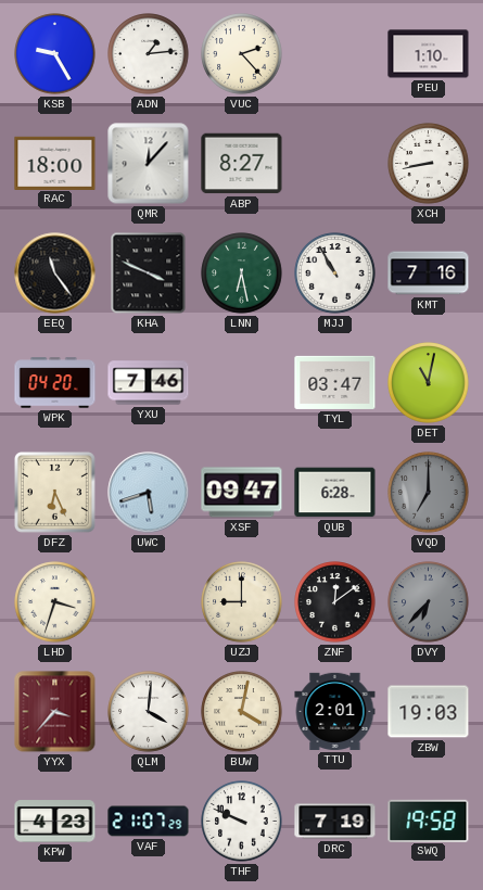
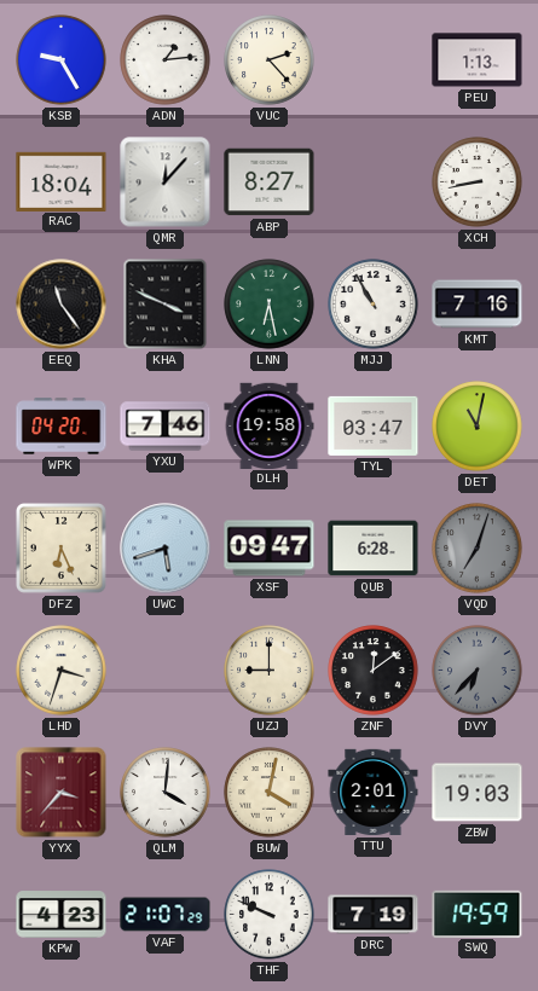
PEU: 1:10 -> 1:13
RAC: 18:00 -> 18:04
DLH: none -> 19:58
VQD: 7:00 -> 7:03
SWQ: 19:58 -> 19:59
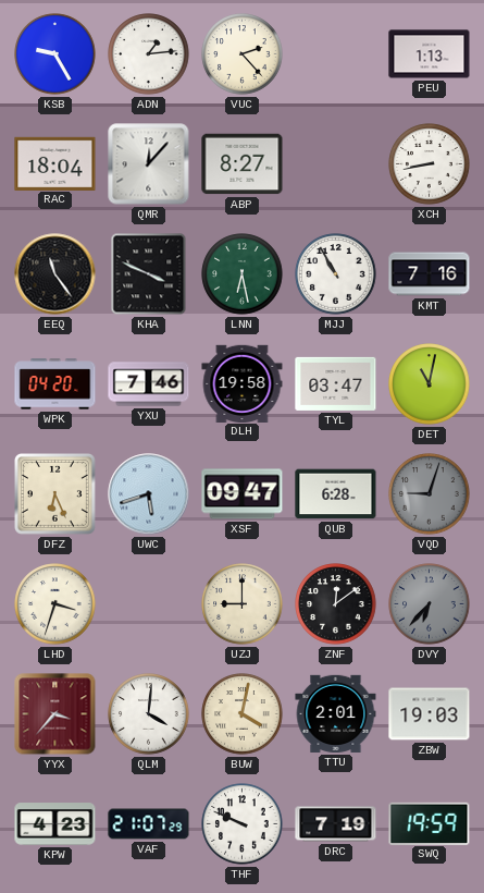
VQD: 7:03 -> 9:03
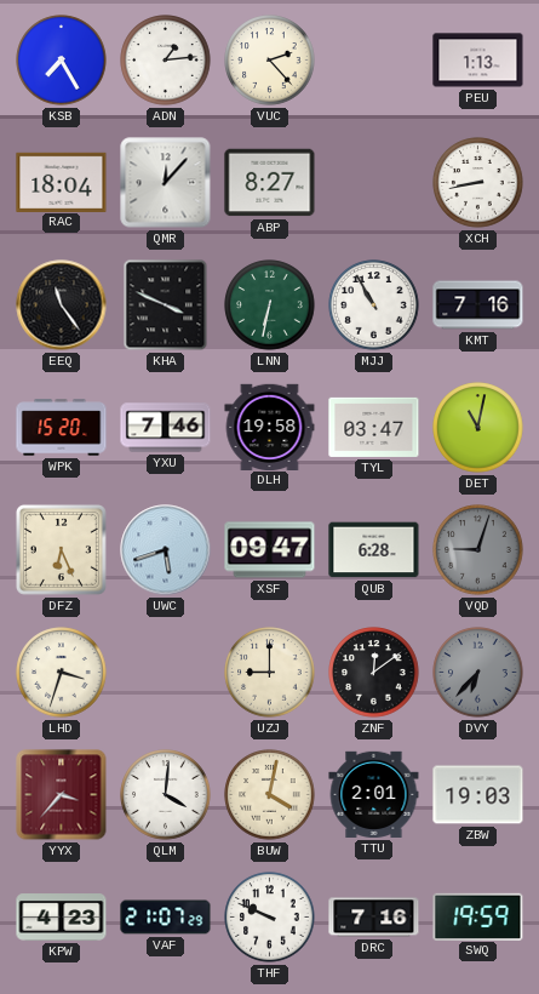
KSB: 9:25 -> 7:25
LNN: 6:28 -> 6:32
WPK: 04:20 -> 15:20
DRC: 7:19 -> 7:16
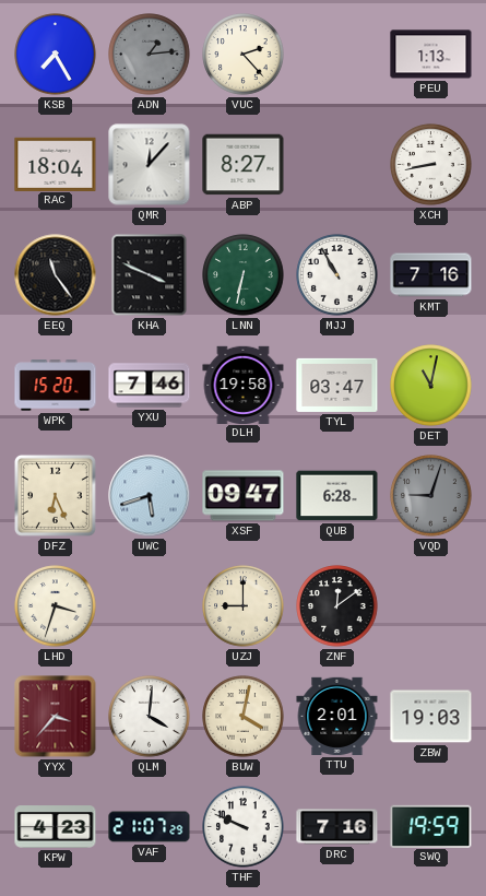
ADN dial: white -> grey
DVY: 6:37 -> none
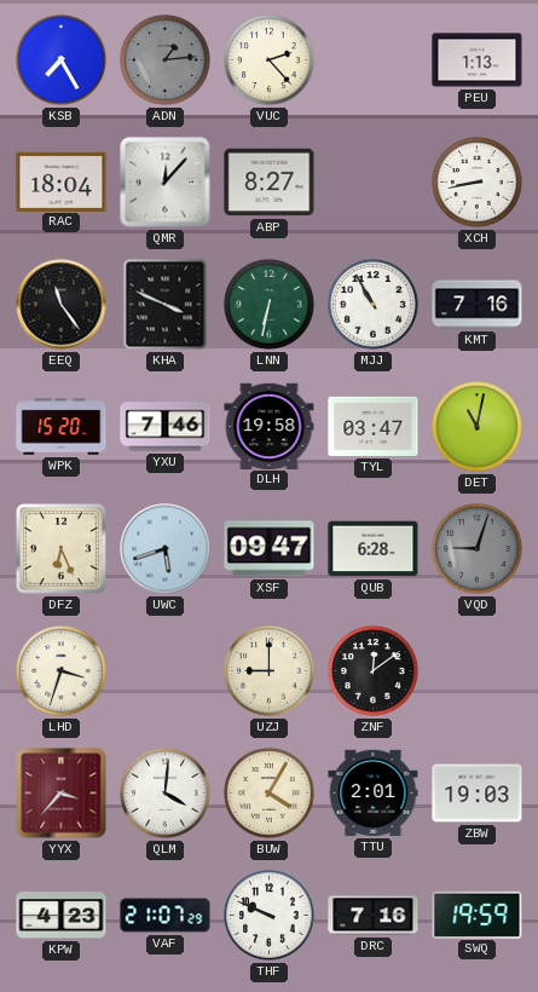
BUW: 4:02 -> 4:05
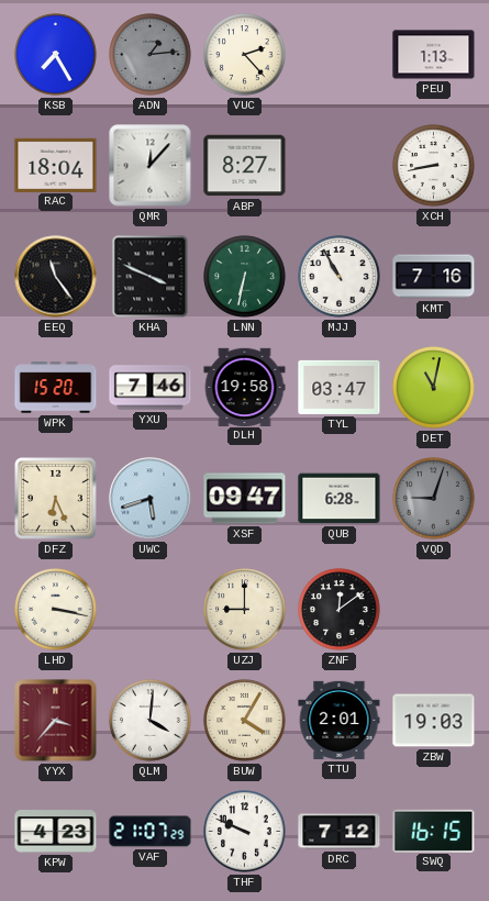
LHD: 3:33 -> 3:17
DRC: 7:16 -> 7:12
SWQ: 19:59 -> 16:15
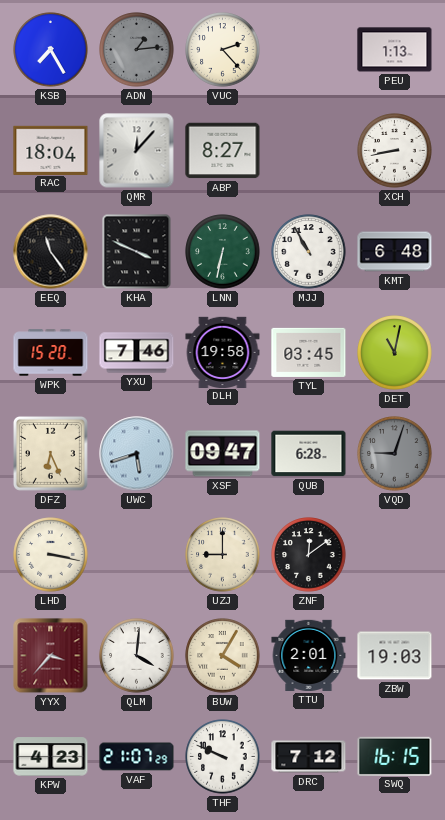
KMT: 7:16 -> 6:48
TYL: 03:47 -> 03:45
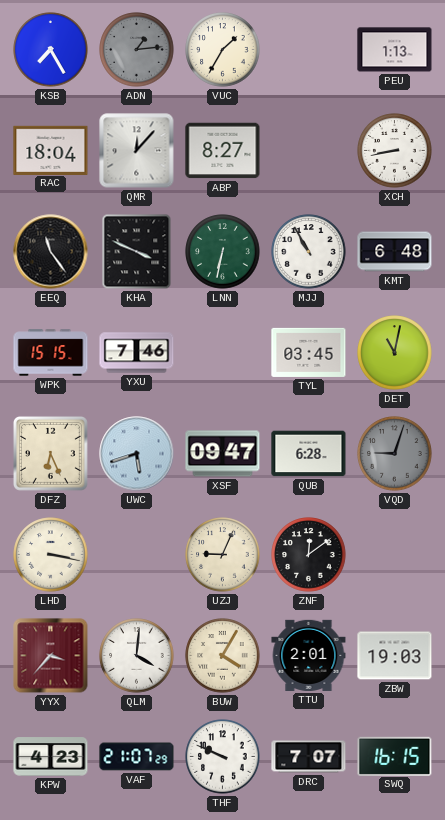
VUC: 2:23 -> 1:35
WPK: 15:20 -> 15:15
DLH: 19:58 -> none
UZJ: 9:00 -> 9:04
DRC: 7:12 -> 7:07
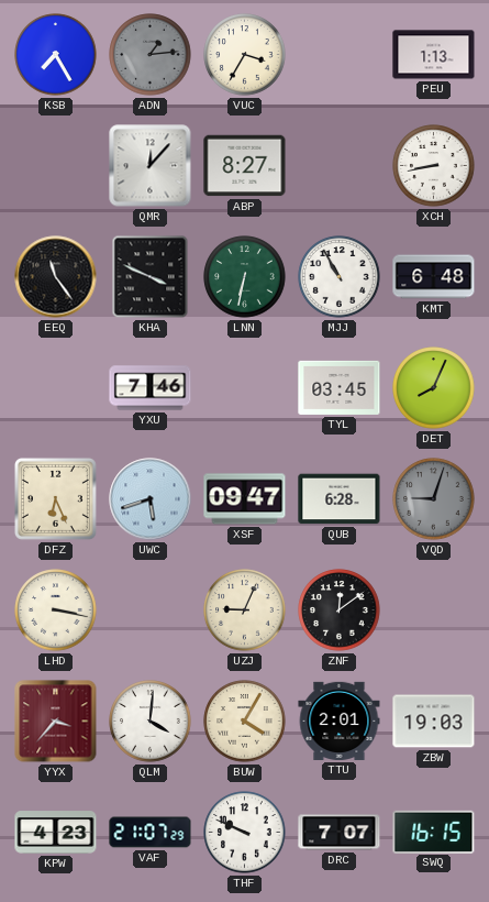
VUC: 1:35 -> 3:35
RAC: 18:04 -> none
WPK: 15:15 -> none
DET: 11:02 -> 8:04
